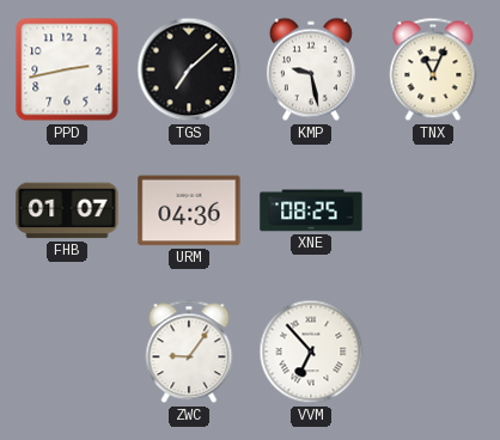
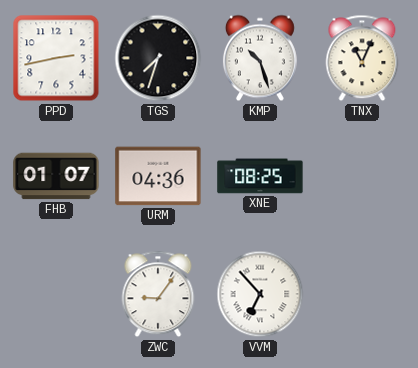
TGS: 7:08 -> 7:33
KMP: 9:28 -> 10:27
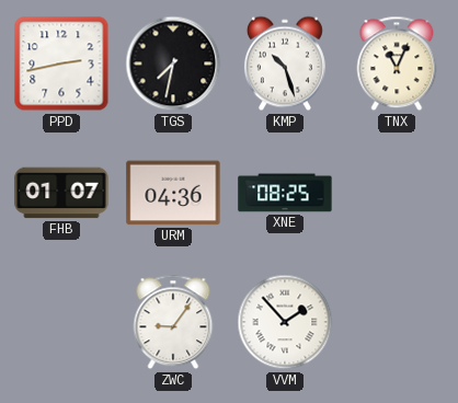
TGS: 7:33 -> 7:32
VVM: 6:53 -> 1:53
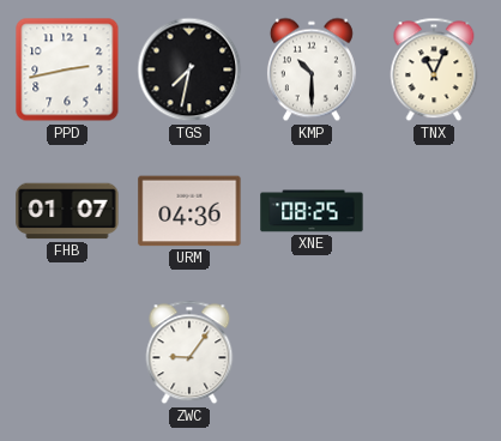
KMP: 10:27 -> 10:30
VVM: 1:53 -> none
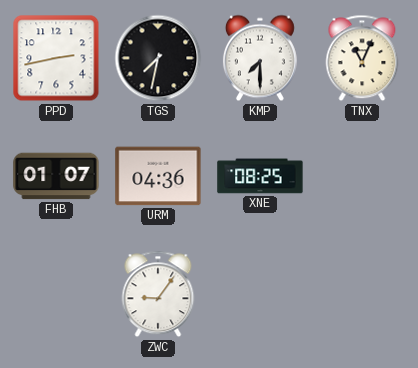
KMP: 10:30 -> 7:30
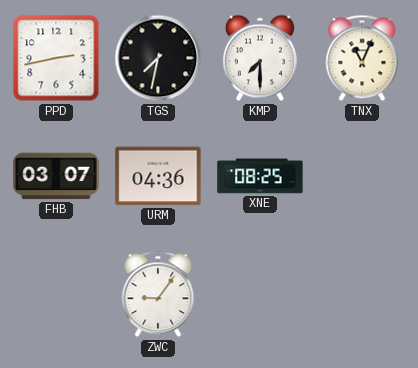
FHB: 01:07 -> 03:07
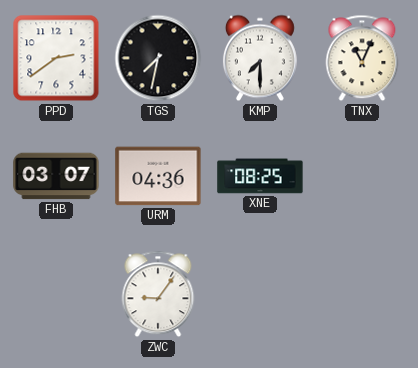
PPD: 2:43 -> 2:39
